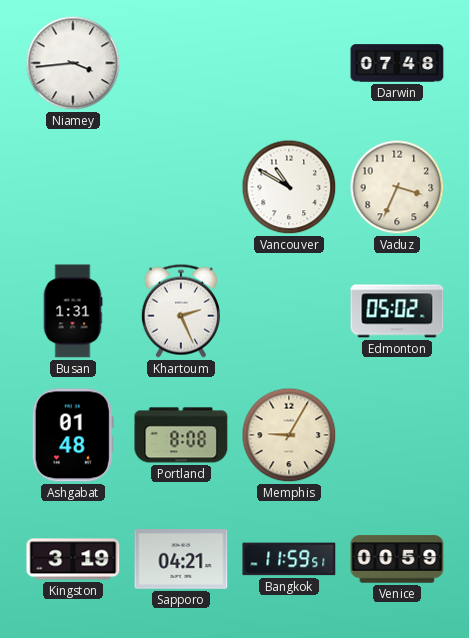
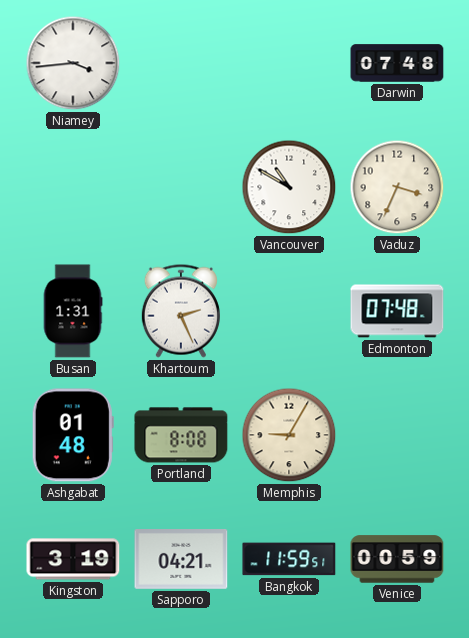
Edmonton: 05:02 -> 07:48
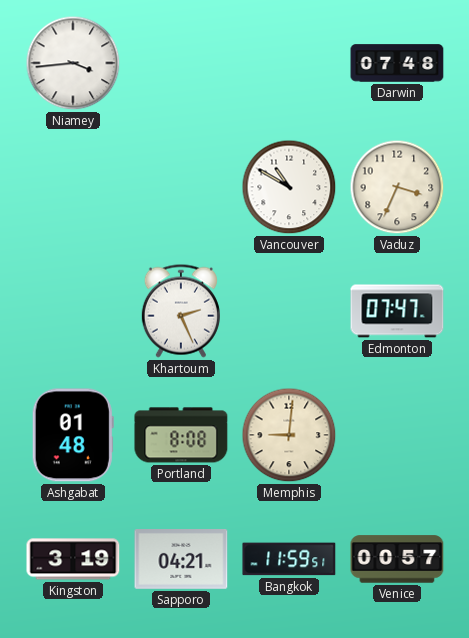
Busan: 1:31 -> none
Edmonton: 07:48 -> 07:47
Memphis: 9:05 -> 9:01
Venice: 00:59 -> 00:57
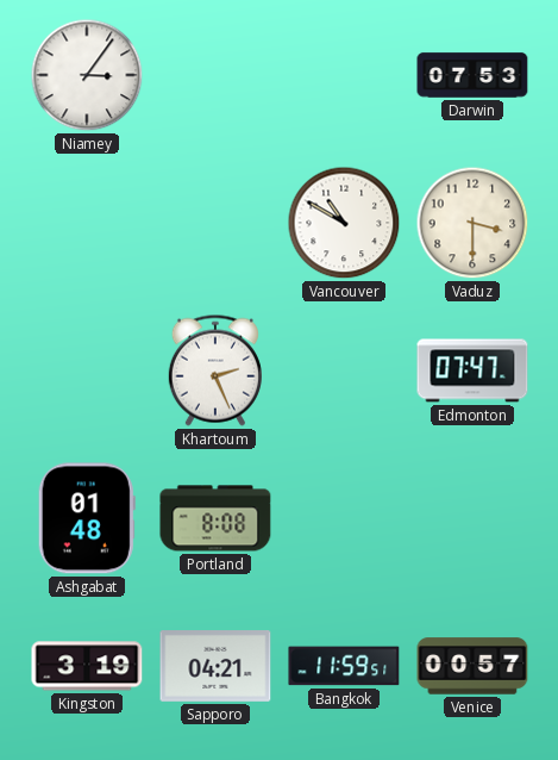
Niamey: 3:44 -> 3:06
Darwin: 07:48 -> 07:53
Vaduz: 3:34 -> 3:30
Memphis: 9:01 -> none
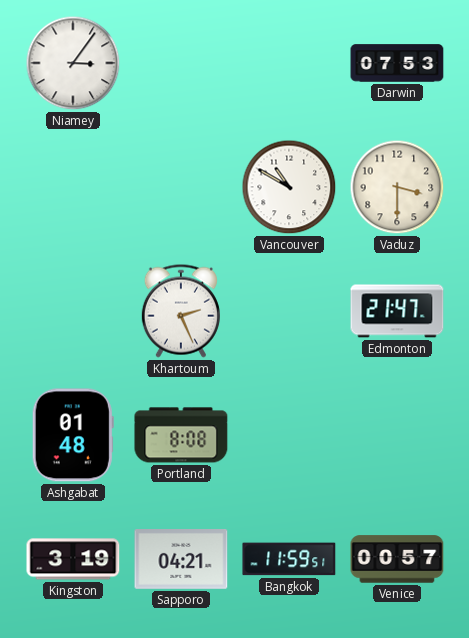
Edmonton: 07:47 -> 21:47
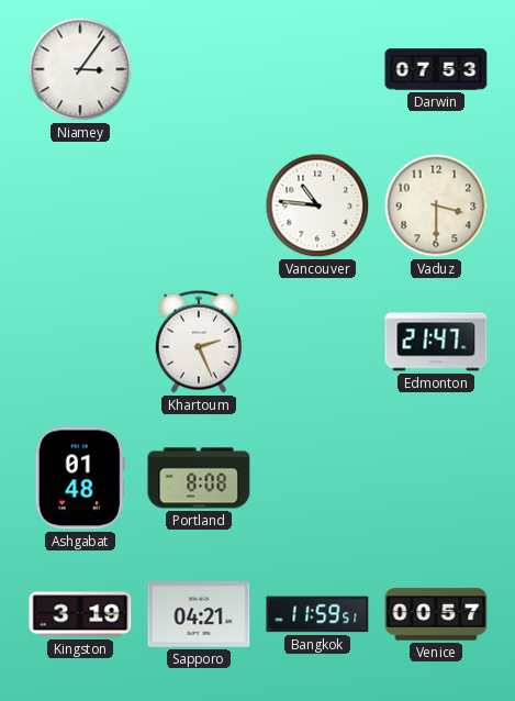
Vancouver: 10:50 -> 10:46
